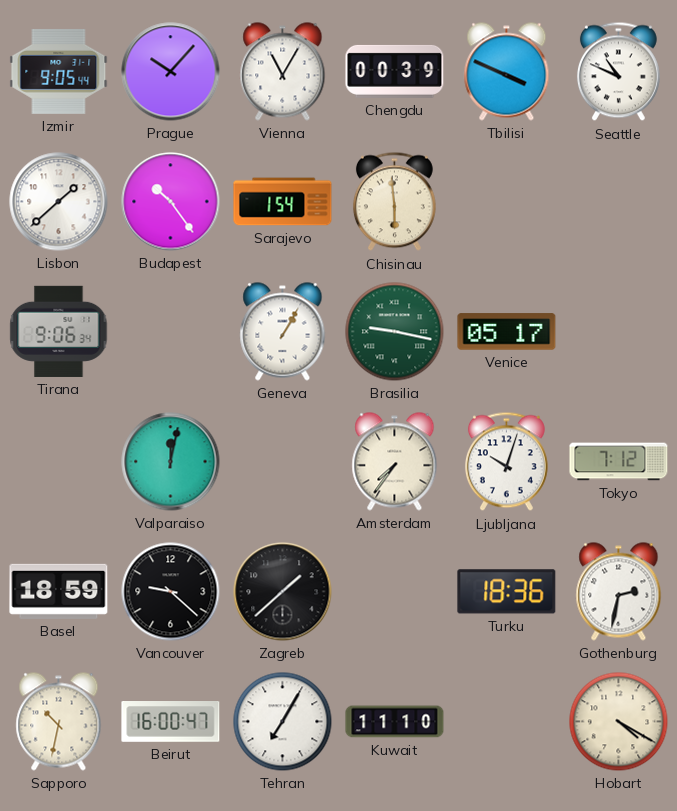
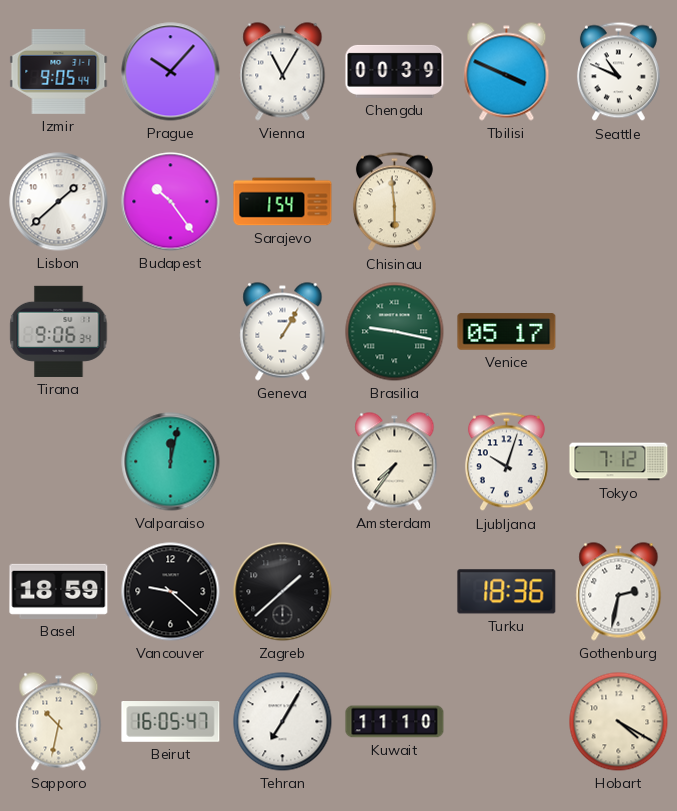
Beirut: 16:00 -> 16:05
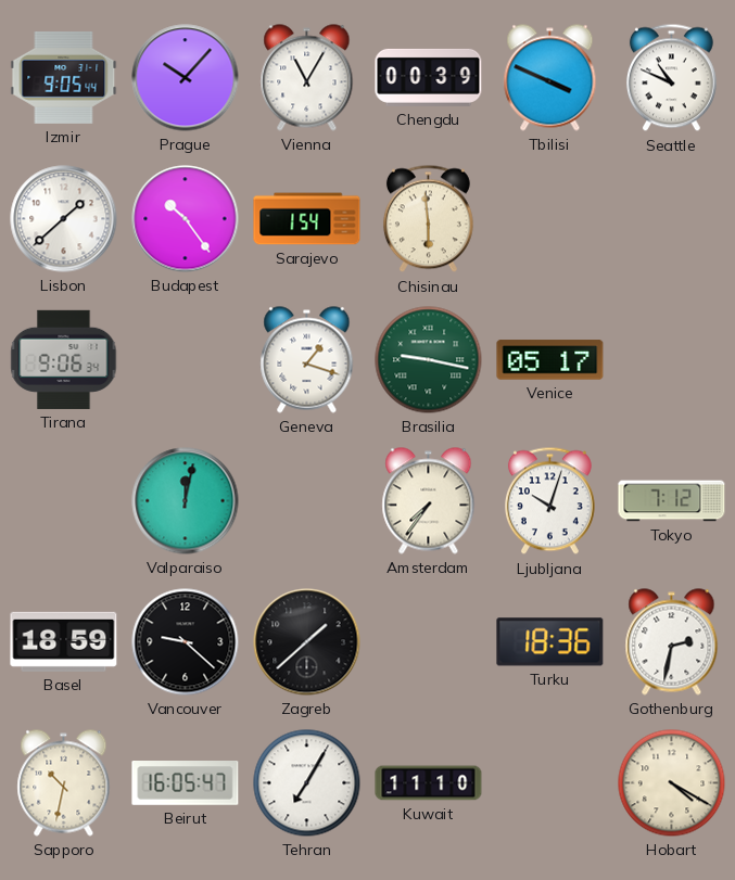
Geneva: 1:05 -> 1:18
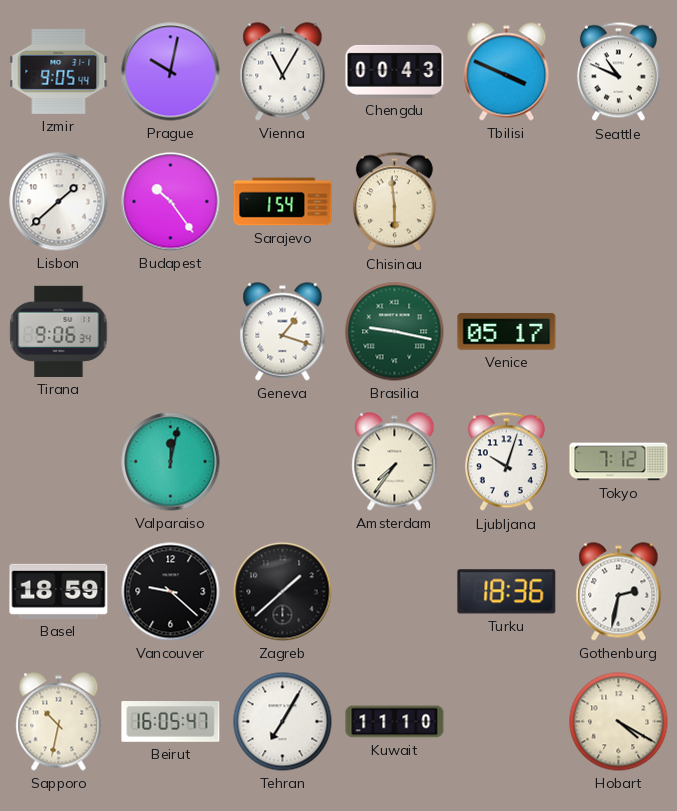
Prague: 10:07 -> 10:02
Chengdu: 00:39 -> 00:43
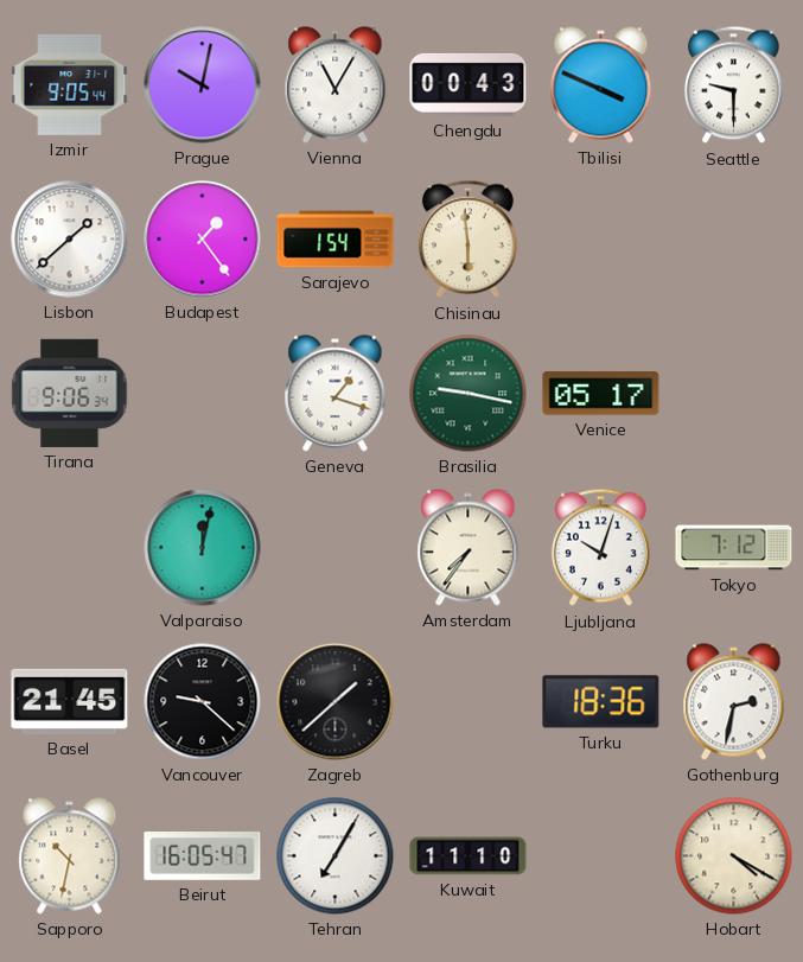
Seattle: 10:49 -> 9:30
Budapest: 10:24 -> 1:24
Basel: 18:59 -> 21:45
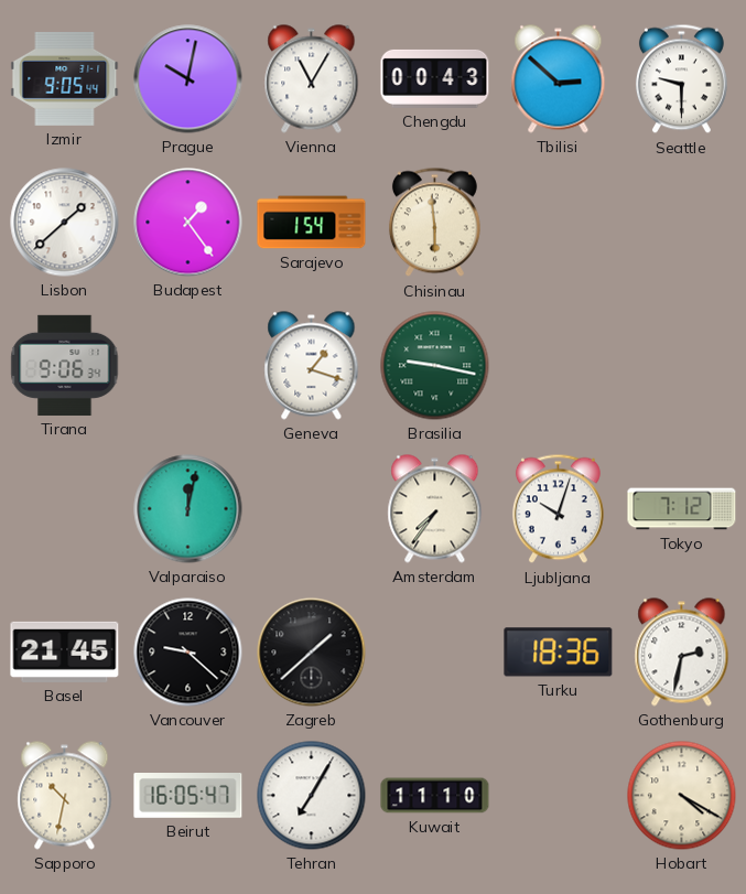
Tbilisi: 3:49 -> 2:52
Venice: 05:17 -> none
